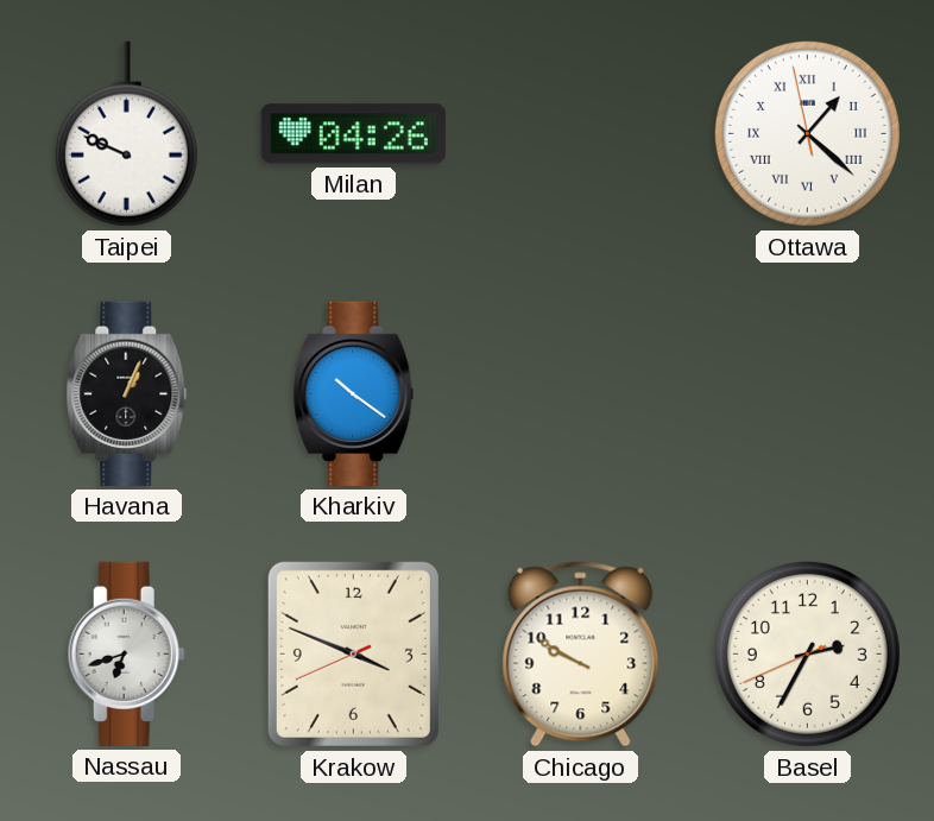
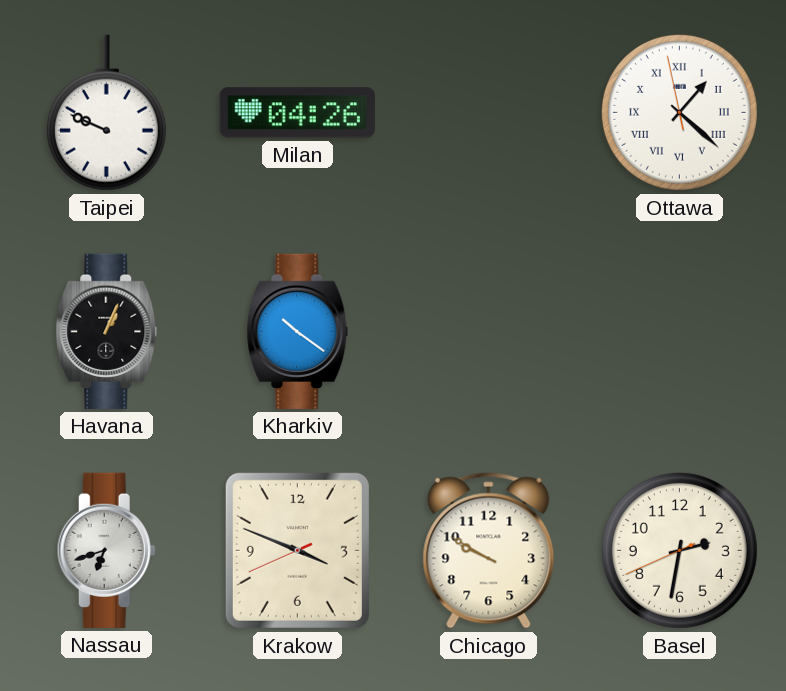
Basel: 2:34 -> 2:31
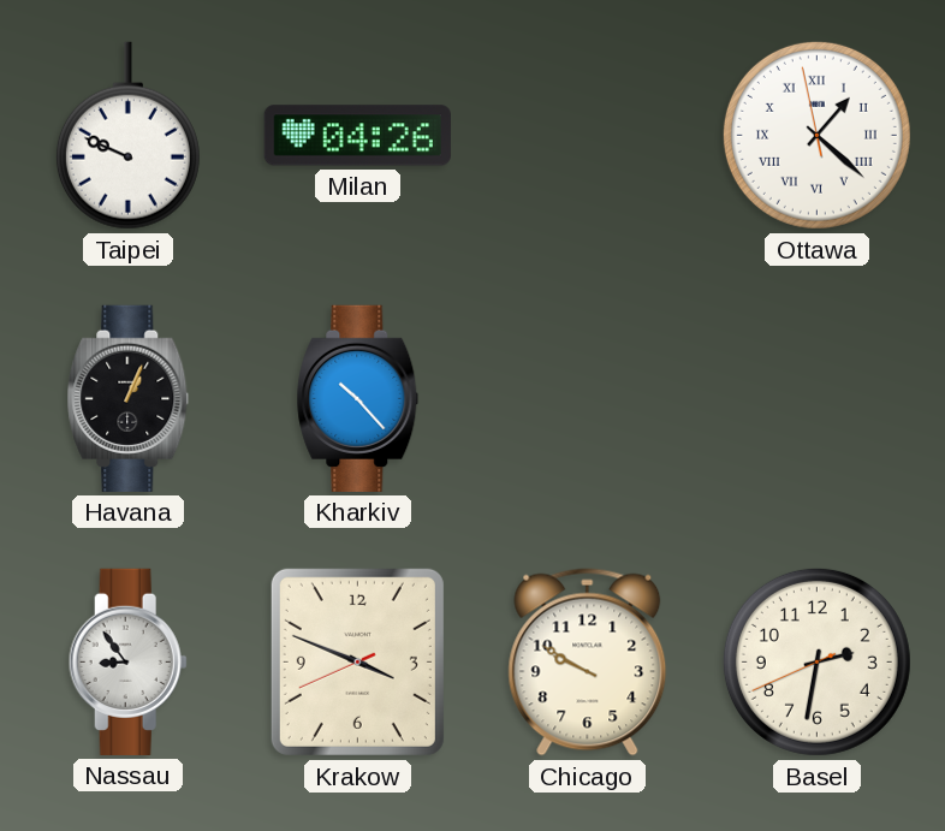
Kharkiv: 10:21 -> 10:23
Nassau: 6:42 -> 8:54
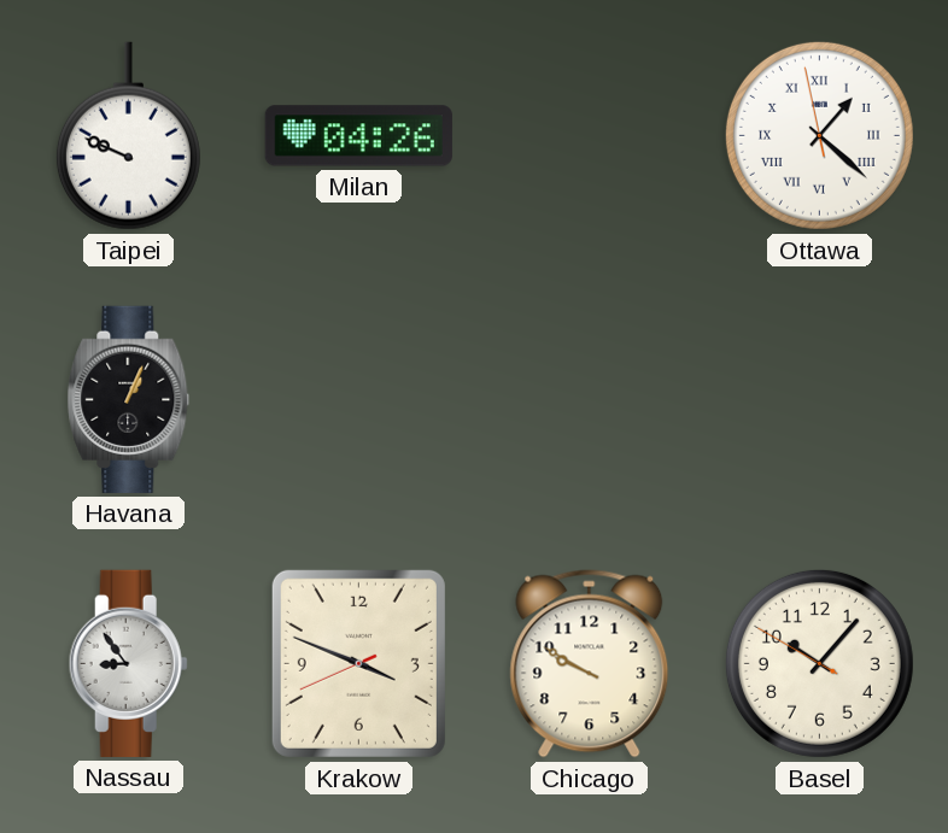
Kharkiv: 10:23 -> none
Basel: 2:31 -> 10:06
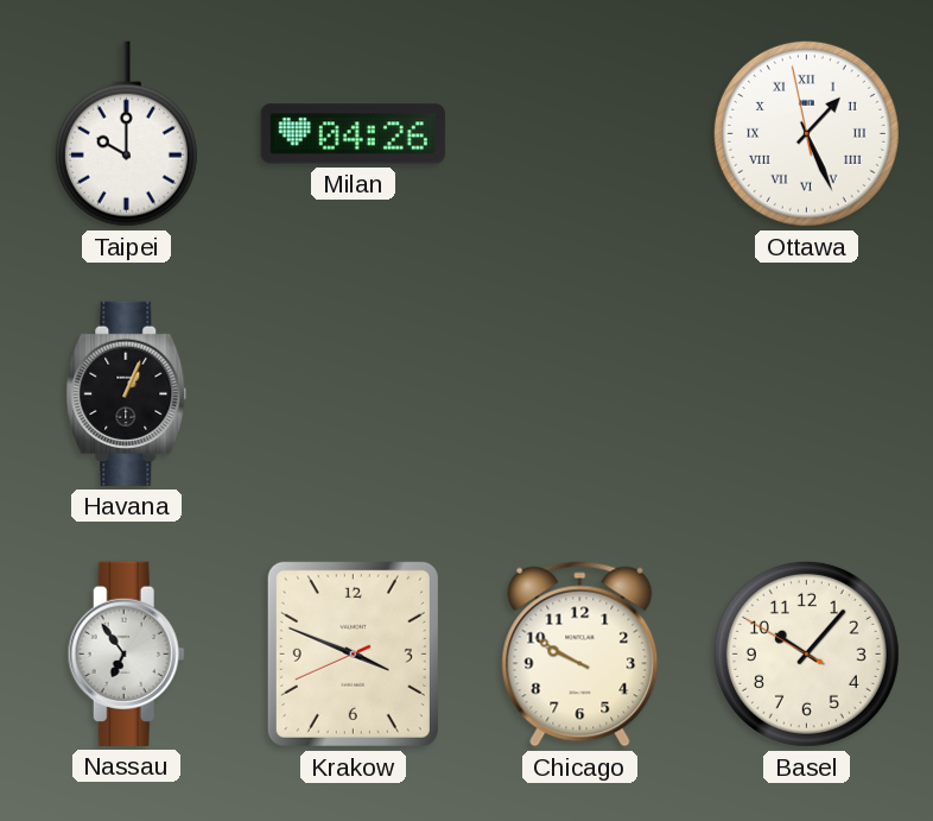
Taipei: 9:49 -> 10:00
Ottawa: 1:21 -> 1:25
Nassau: 8:54 -> 6:54
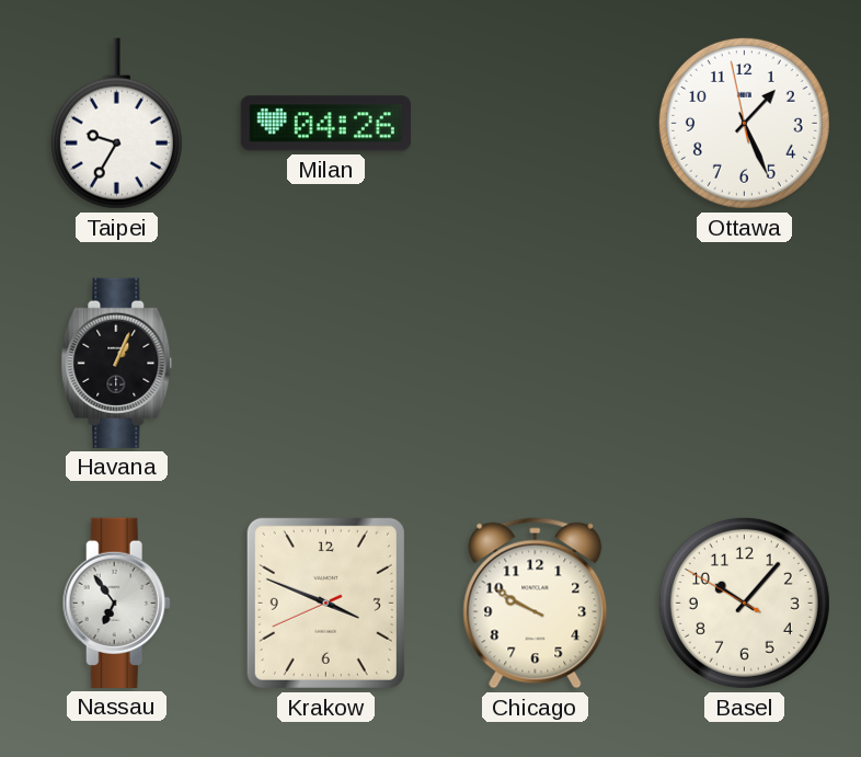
Taipei: 10:00 -> 9:35
Ottawa numerals: Roman -> Arabic
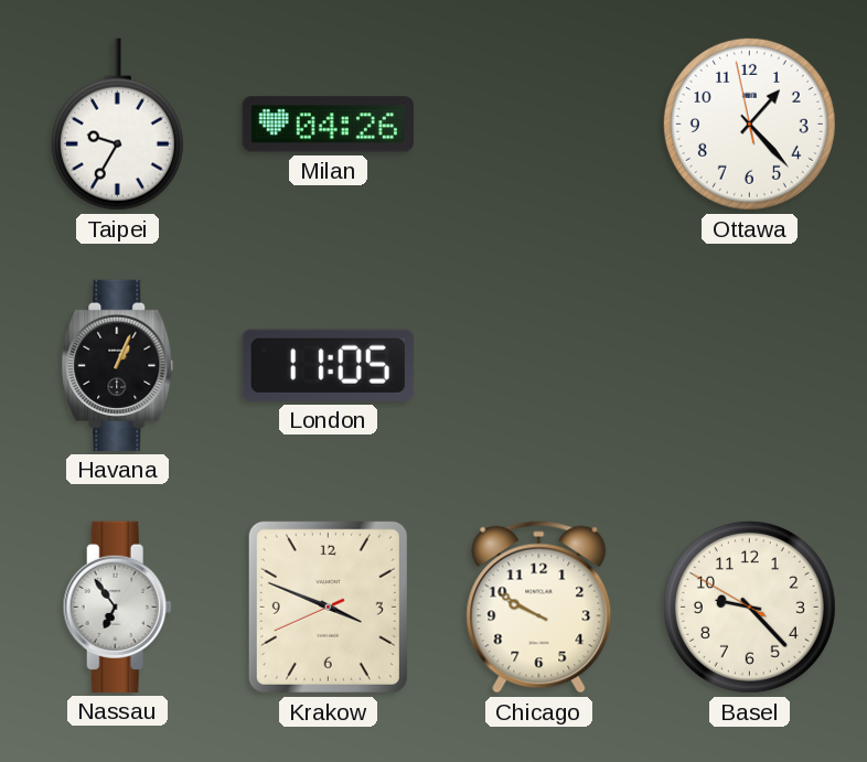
Ottawa: 1:25 -> 1:22
London: none -> 11:05
Basel: 10:06 -> 9:22
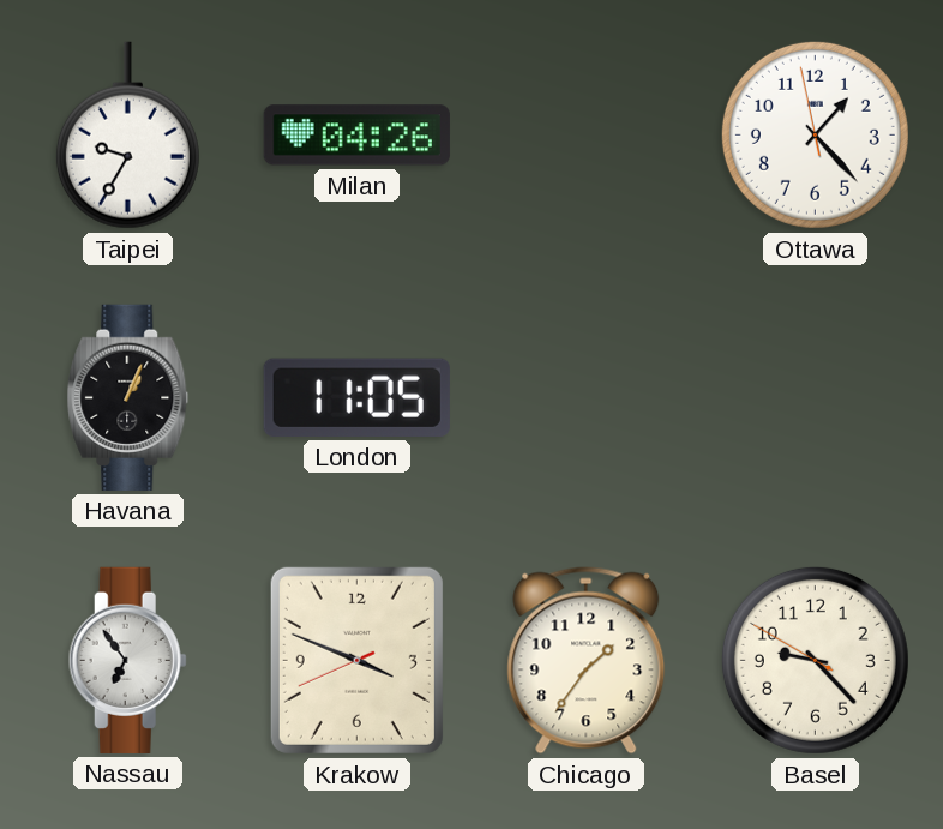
Chicago: 9:50 -> 1:36
